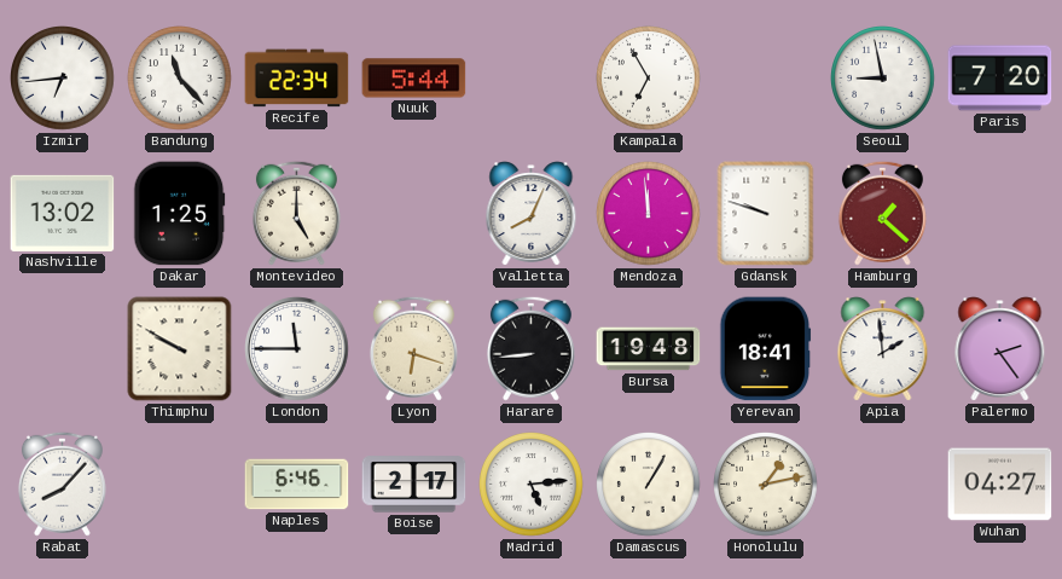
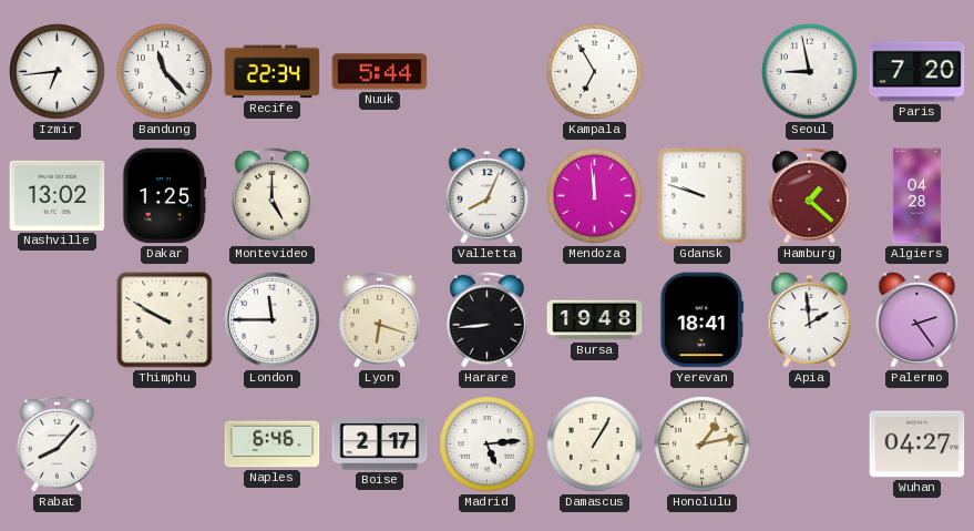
Algiers: none -> 04:28
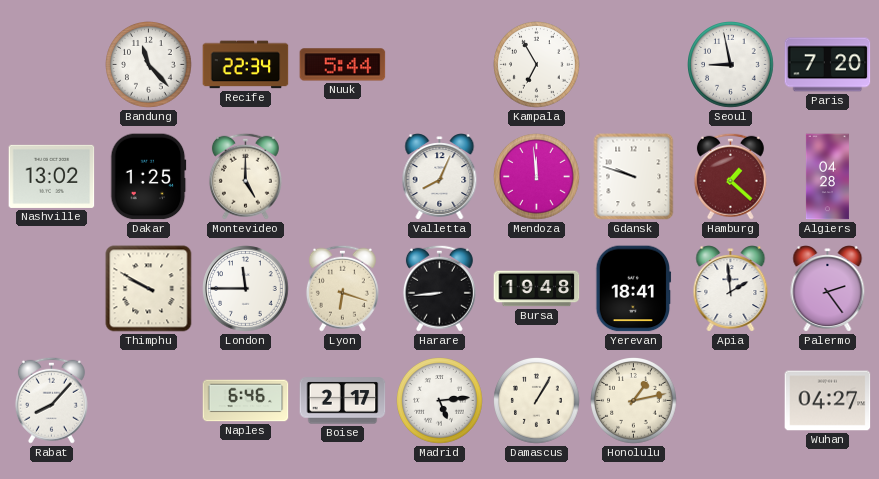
Izmir: 6:44 -> none
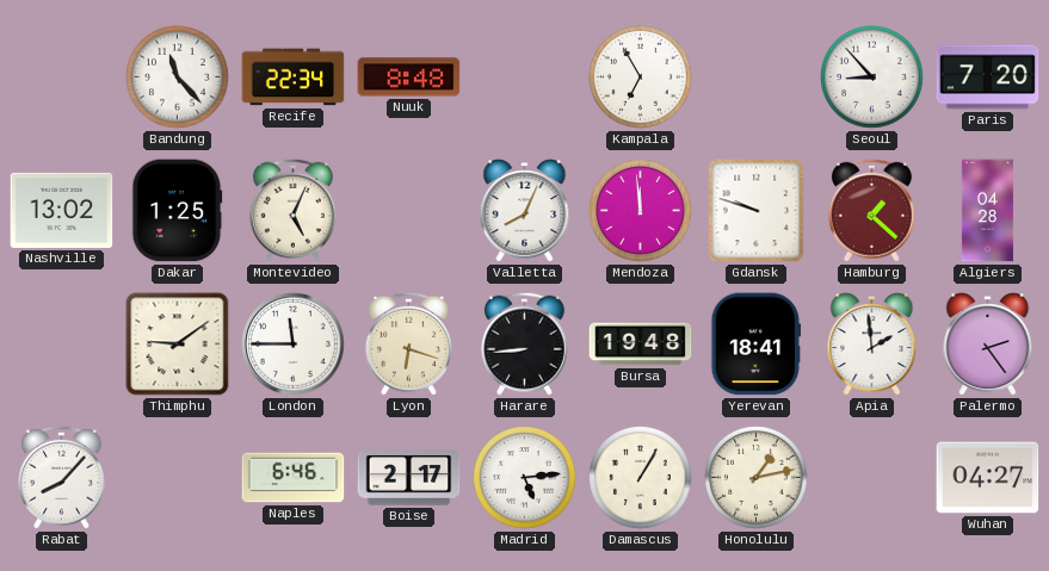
Nuuk: 5:44 -> 8:48
Seoul: 8:58 -> 8:53
Montevideo: 5:00 -> 5:04
Thimphu: 9:50 -> 9:09
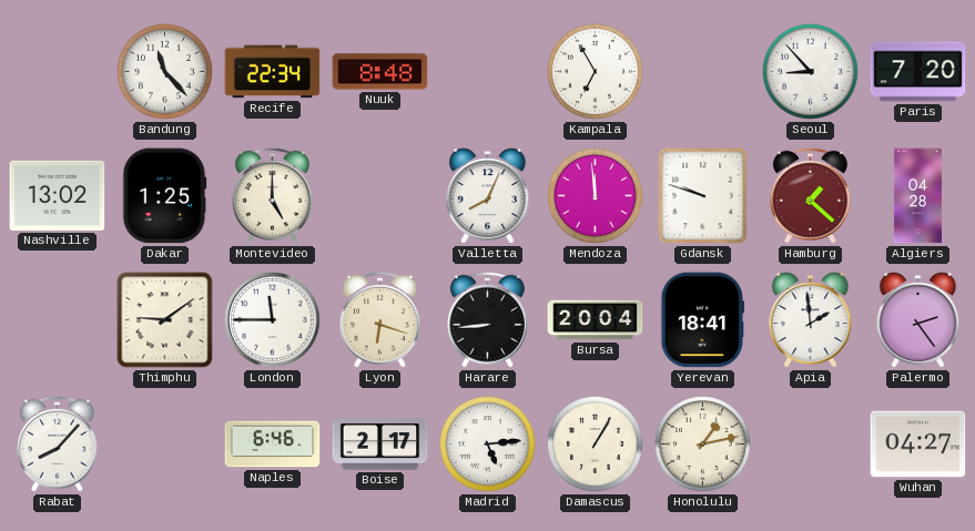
Montevideo: 5:04 -> 5:00
Bursa: 19:48 -> 20:04
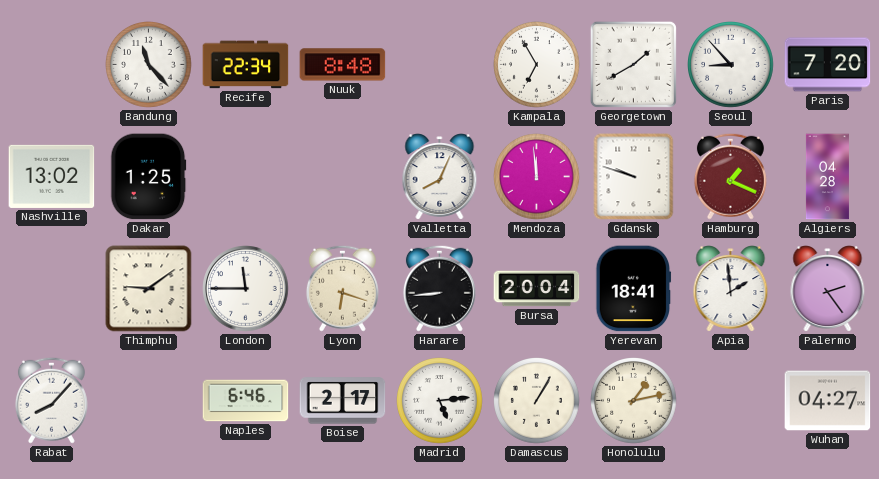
Georgetown: none -> 1:40
Montevideo: 5:00 -> none
Hamburg: 1:22 -> 1:19
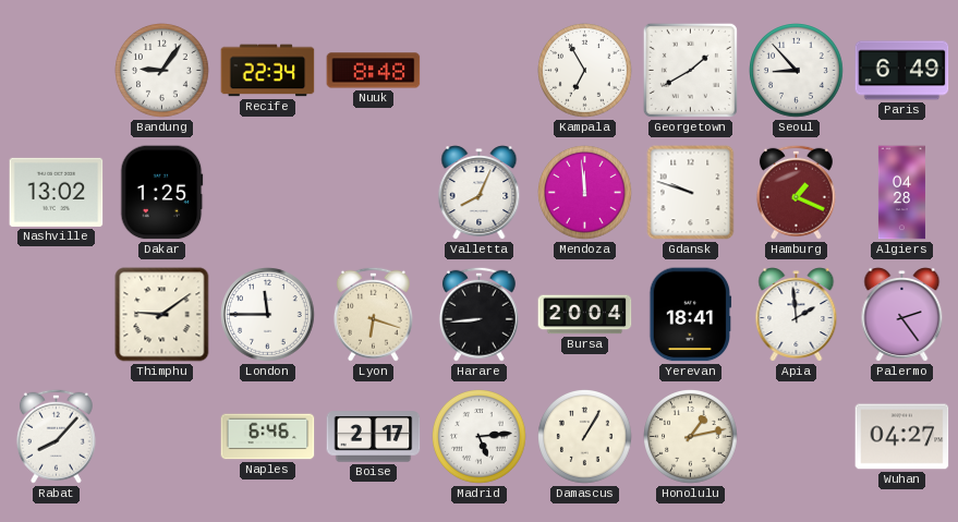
Bandung: 11:23 -> 9:06
Paris: 7:20 -> 6:49
